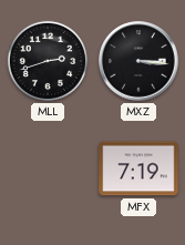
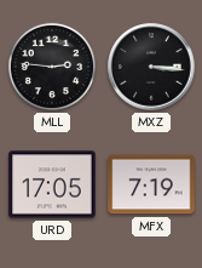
MLL: 2:42 -> 2:46
URD: none -> 17:05
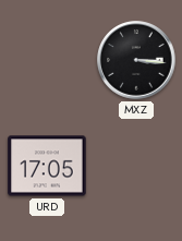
MLL: 2:46 -> none
MFX: 7:19 -> none
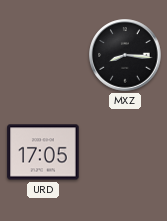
MXZ: 3:16 -> 8:16
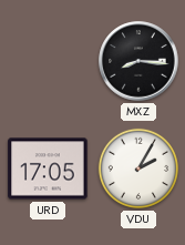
VDU: none -> 2:05
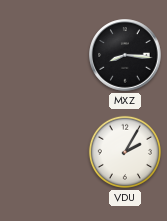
URD: 17:05 -> none
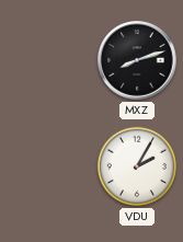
MXZ: 8:16 -> 8:12
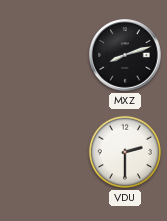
VDU: 2:05 -> 2:30
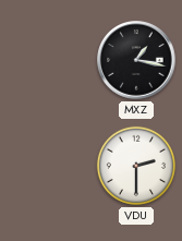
MXZ: 8:12 -> 1:17
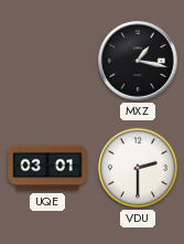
UQE: none -> 03:01
